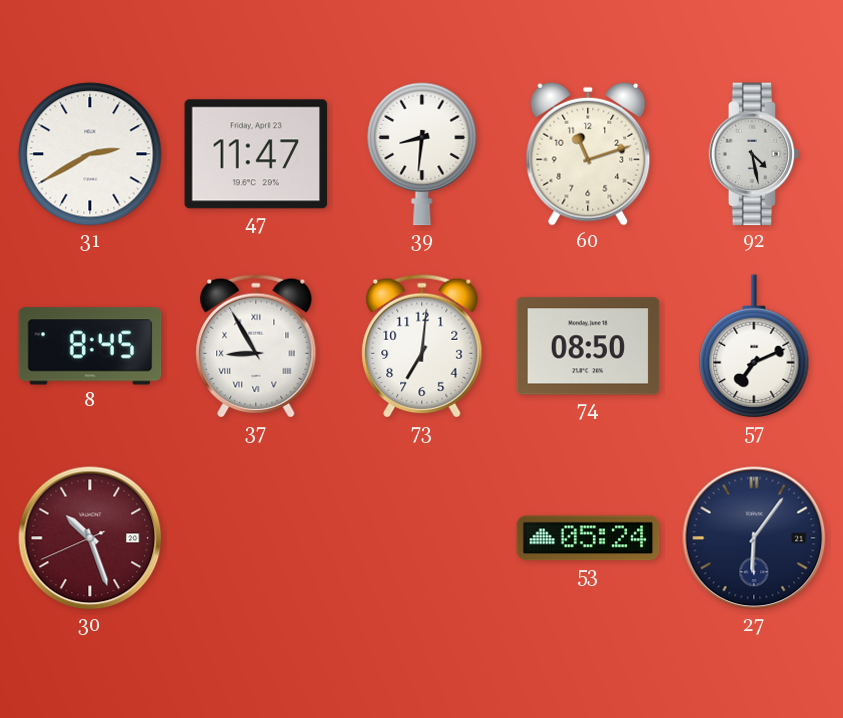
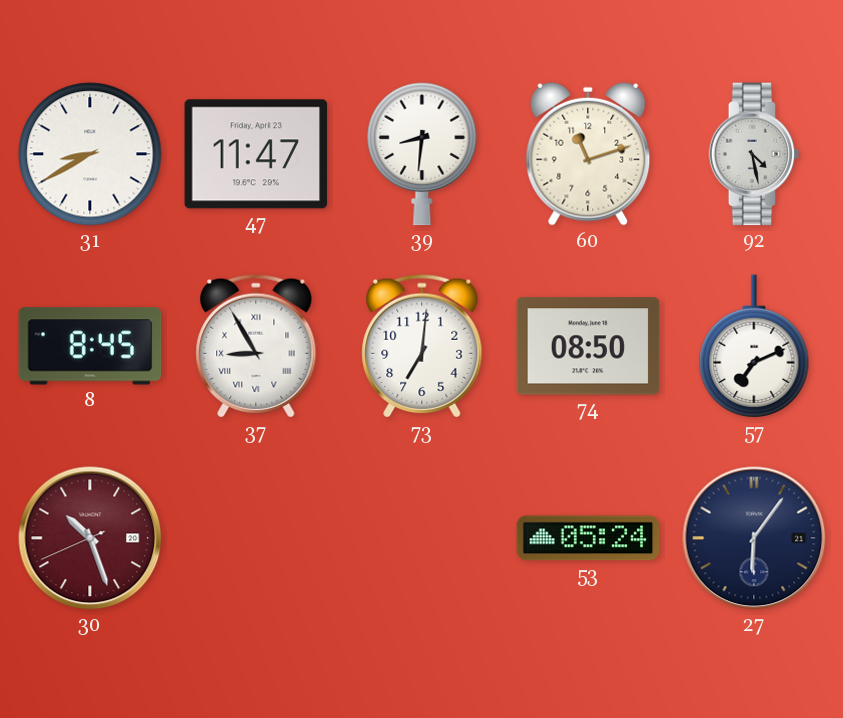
31: 2:40 -> 8:40
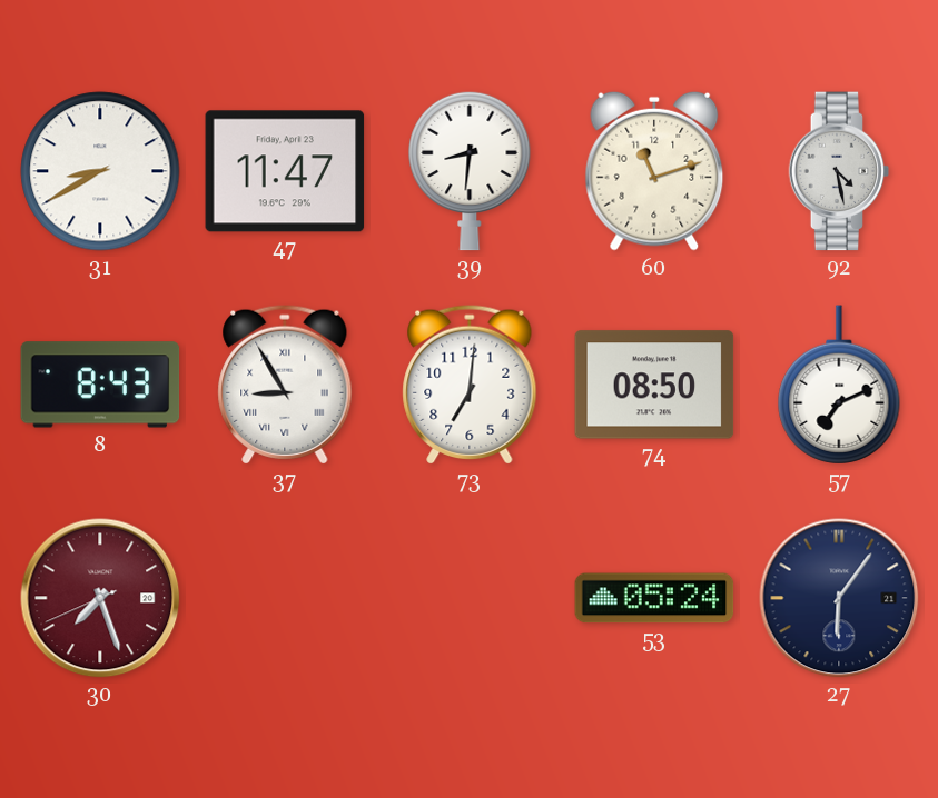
8: 8:45 -> 8:43
30: 10:26 -> 7:26
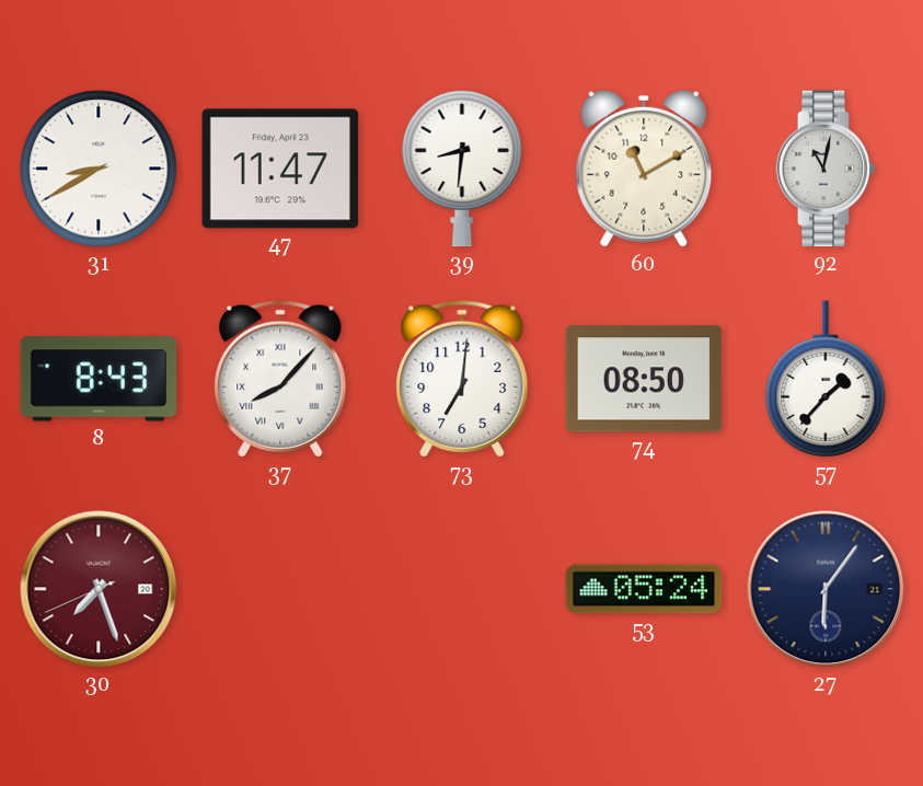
60: 11:12 -> 11:10
92: 4:28 -> 11:02
37: 8:55 -> 8:07
57: 7:11 -> 1:37
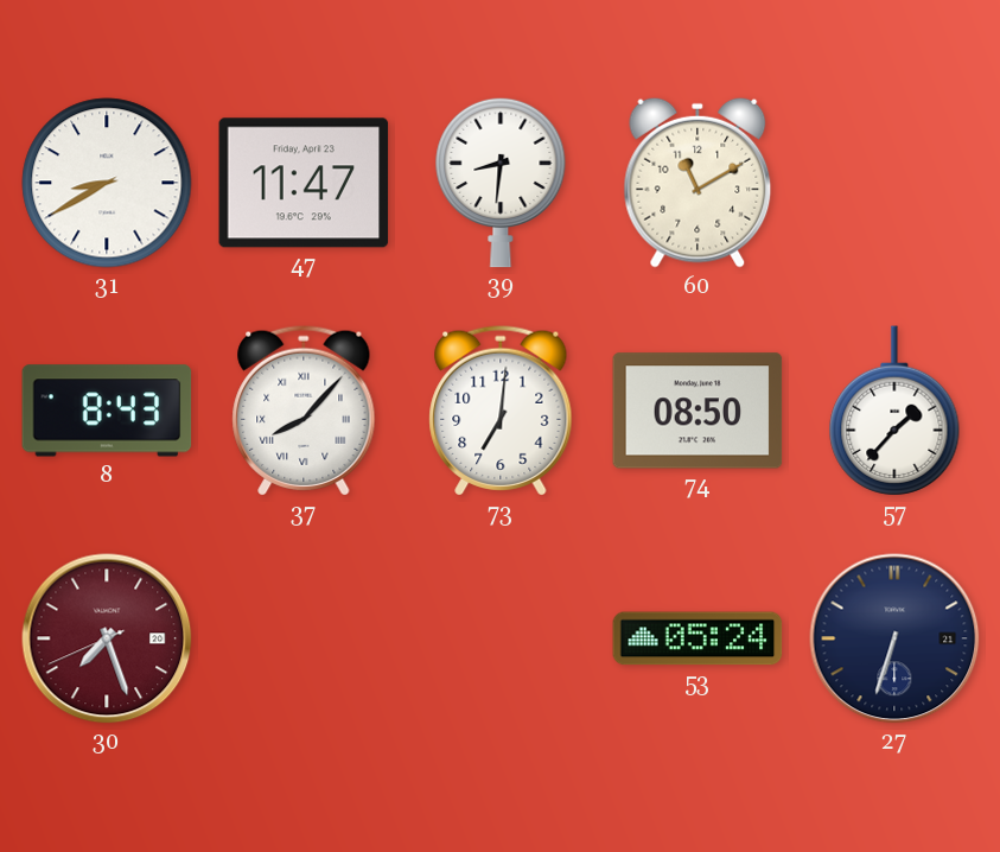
92: 11:02 -> none
27: 6:06 -> 6:33
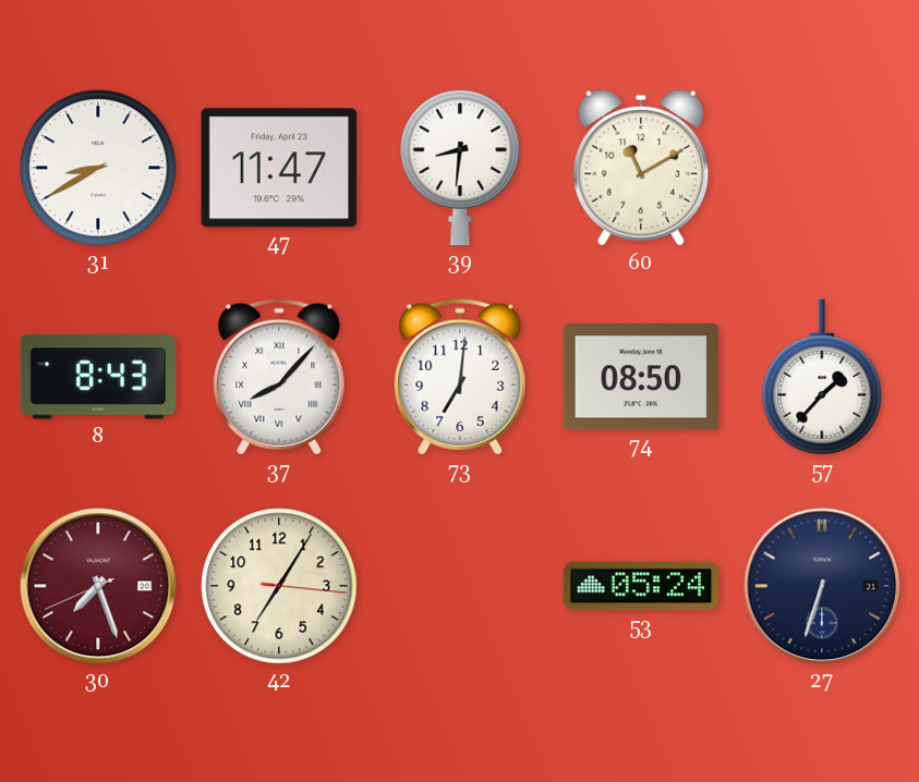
42: none -> 7:05
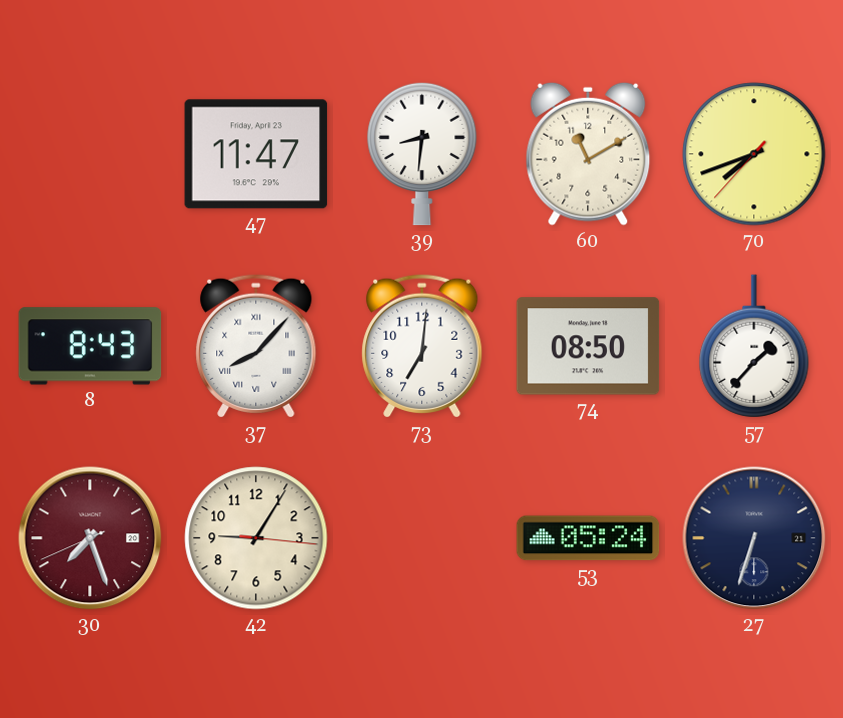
31: 8:40 -> none
70: none -> 7:41
42: 7:05 -> 9:05
